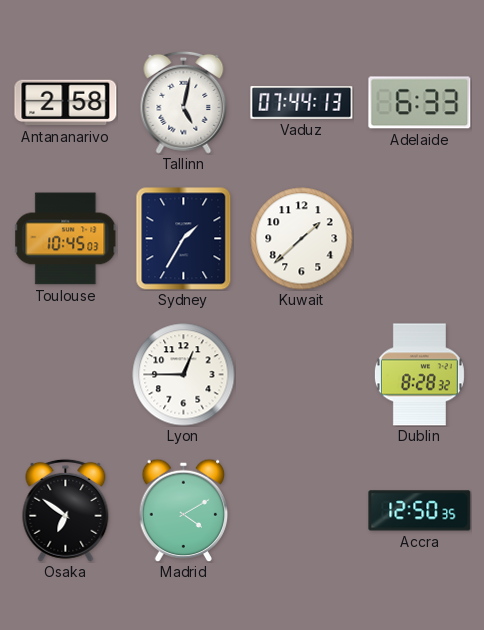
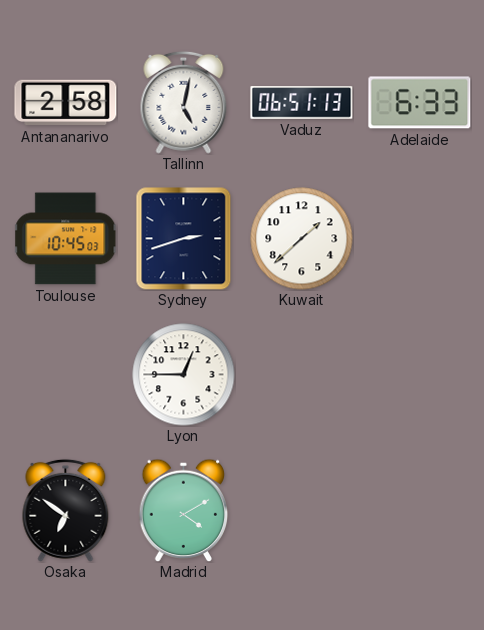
Vaduz: 07:44 -> 06:51
Sydney: 1:35 -> 2:42
Dublin: 8:28 -> none
Accra: 12:50 -> none
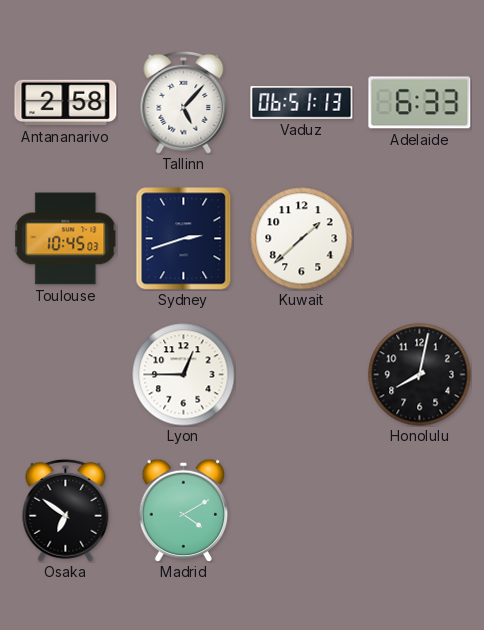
Tallinn: 5:02 -> 5:07
Honolulu: none -> 8:02
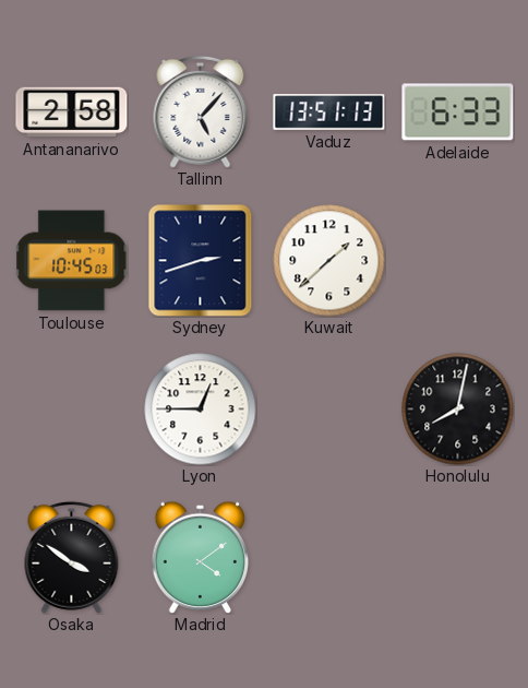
Vaduz: 06:51 -> 13:51
Osaka: 6:51 -> 3:51
Madrid: 4:10 -> 4:09
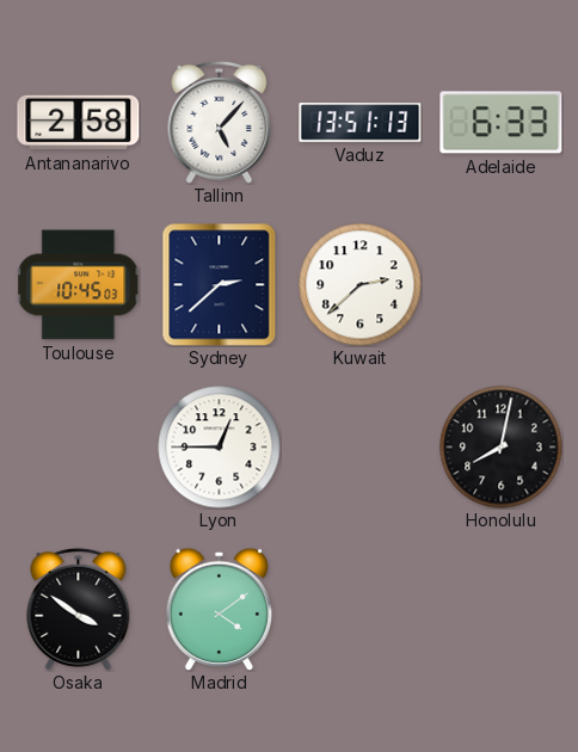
Sydney: 2:42 -> 2:38
Kuwait: 1:38 -> 2:38
